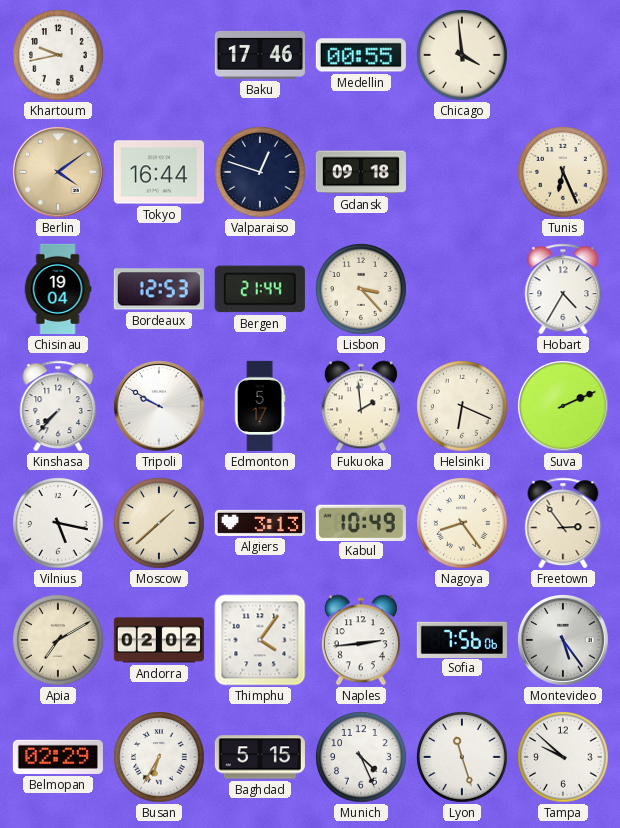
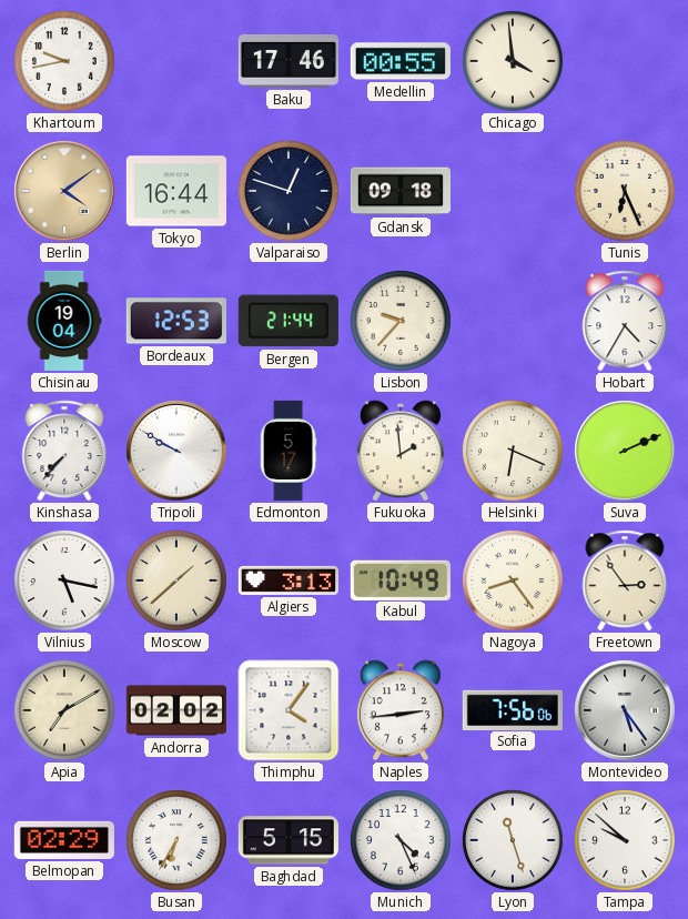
Lisbon: 3:23 -> 9:37
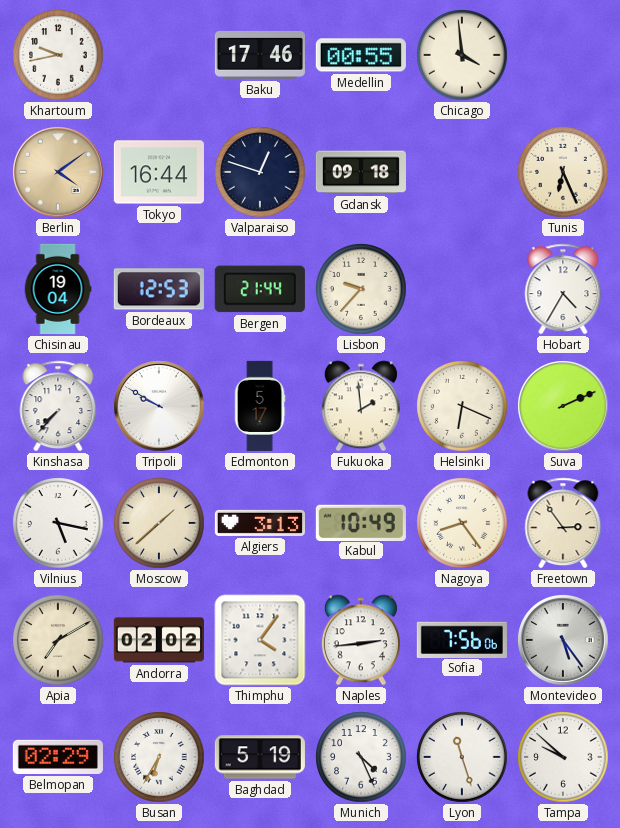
Baghdad: 5:15 -> 5:19
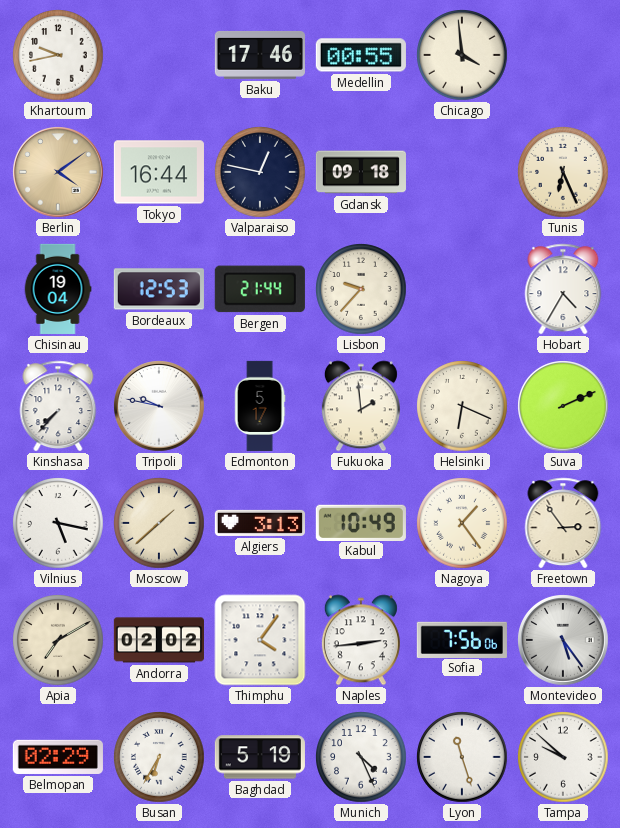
Valparaiso: 12:48 -> 12:47
Tripoli: 9:50 -> 9:47
Nagoya: 8:24 -> 1:24
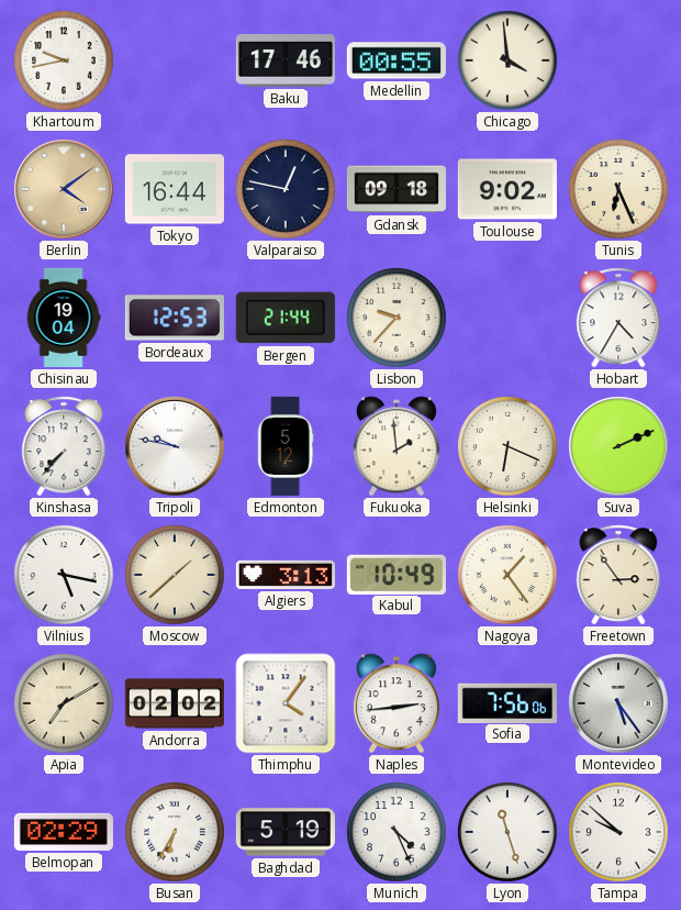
Toulouse: none -> 9:02
Edmonton: 5:17 -> 5:12
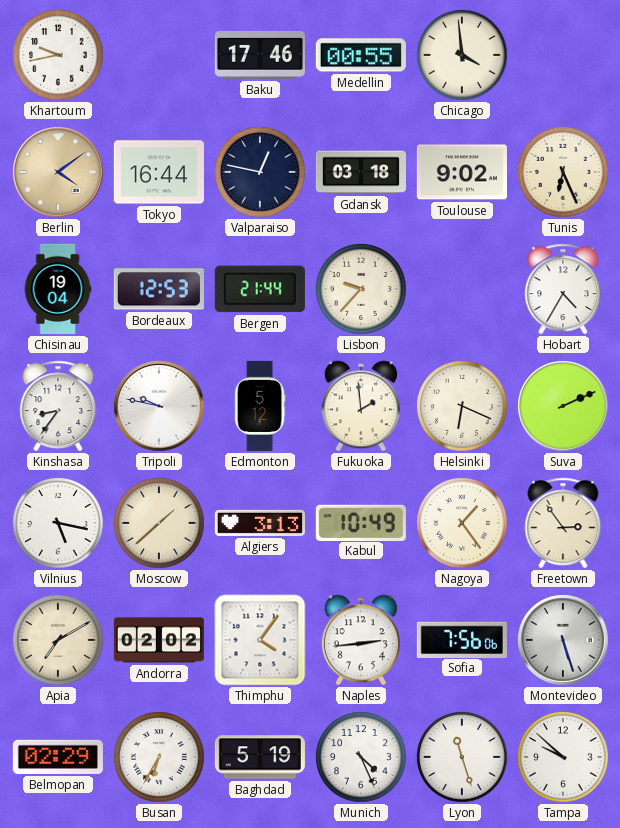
Gdansk: 09:18 -> 03:18
Kinshasa: 7:37 -> 8:36
Montevideo: 5:24 -> 5:27
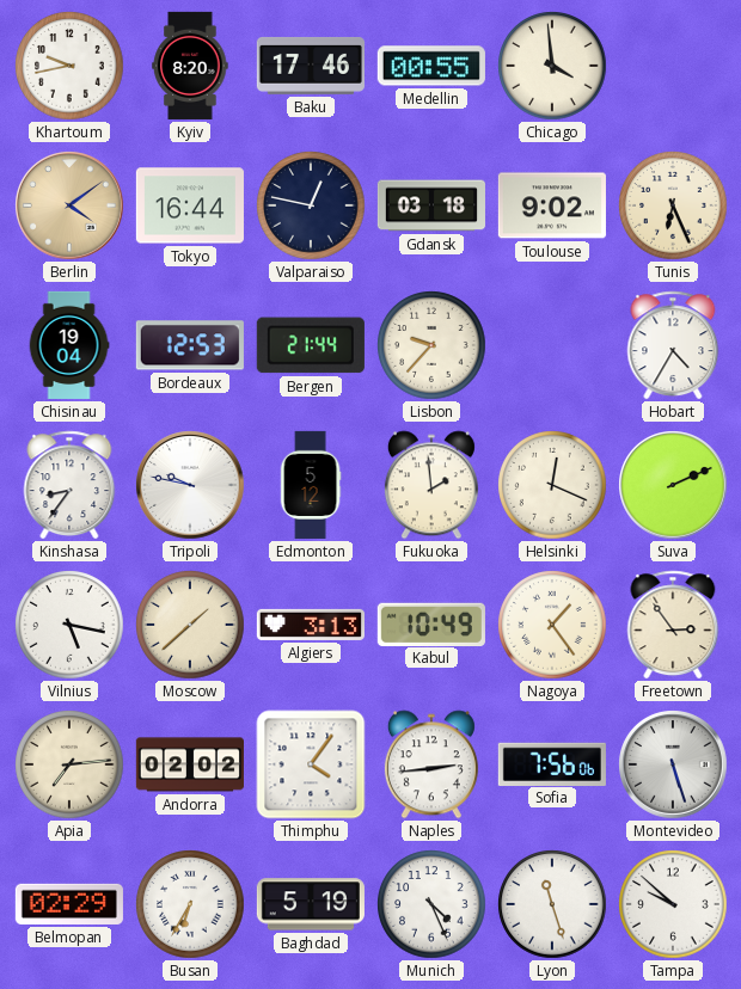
Kyiv: none -> 8:20
Helsinki: 6:19 -> 12:19
Apia: 7:10 -> 7:14
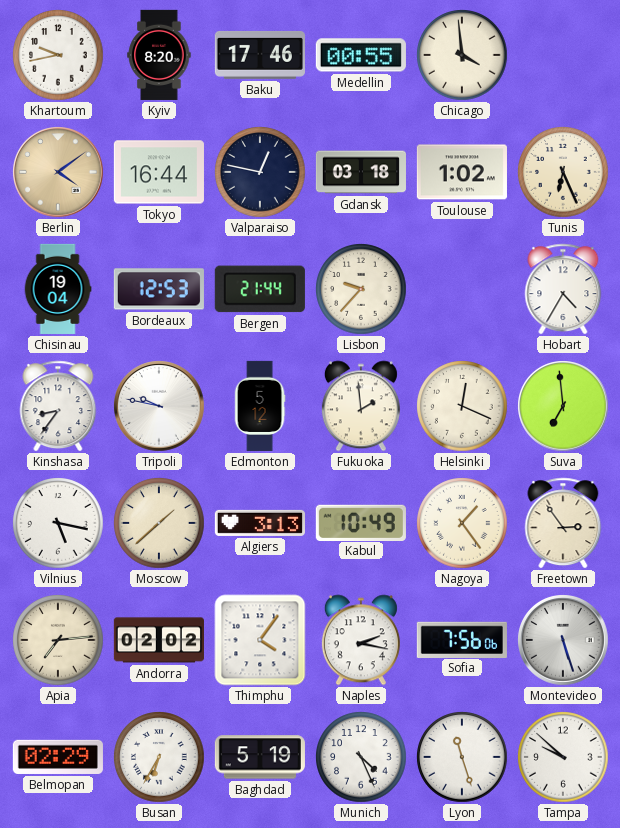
Toulouse: 9:02 -> 1:02
Suva: 2:11 -> 6:59
Naples: 2:44 -> 2:17
